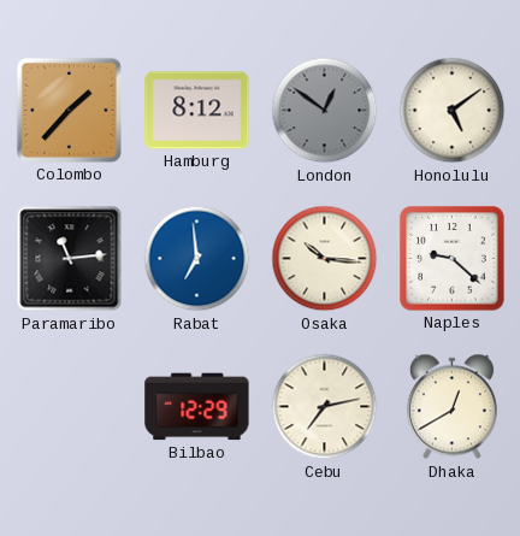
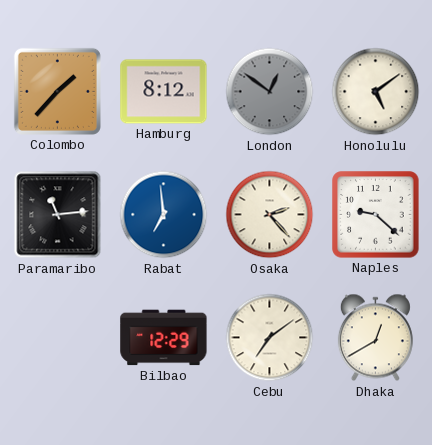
Osaka: 10:16 -> 2:23
Cebu: 7:13 -> 7:09
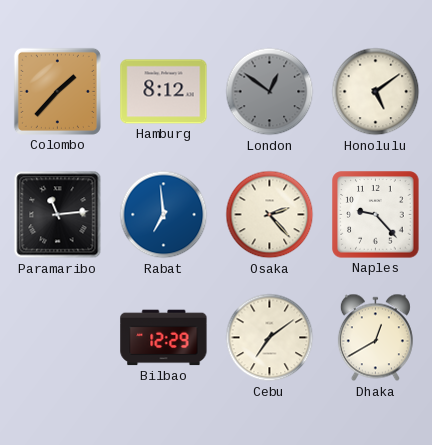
Naples: 9:22 -> 9:23
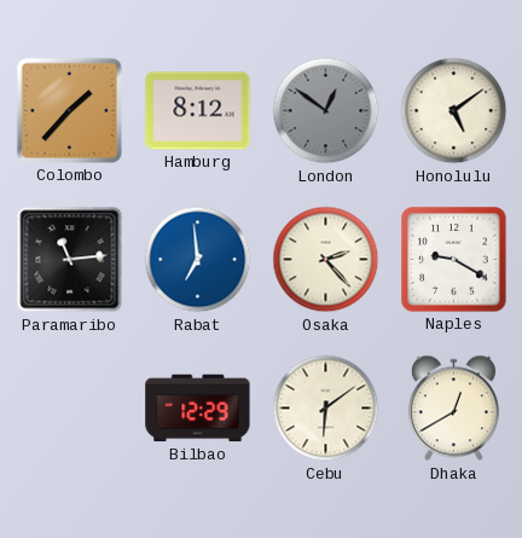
Naples: 9:23 -> 9:20
Cebu: 7:09 -> 6:09
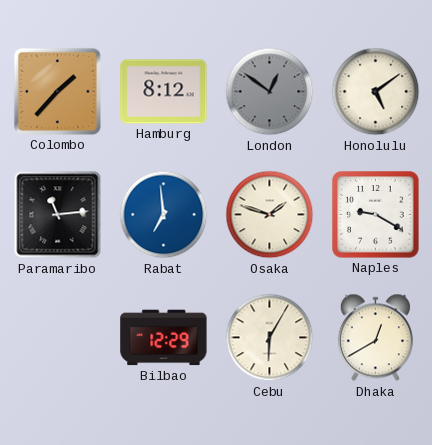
Osaka: 2:23 -> 1:48
Cebu: 6:09 -> 6:05
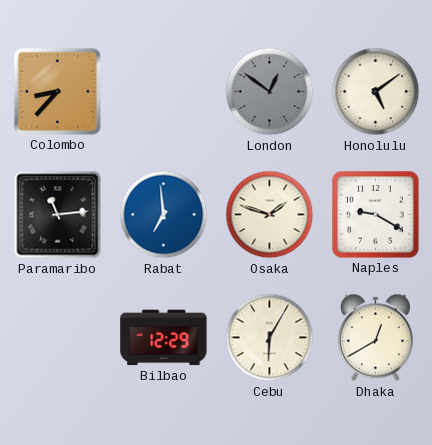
Colombo: 1:37 -> 8:37
Hamburg: 8:12 -> none
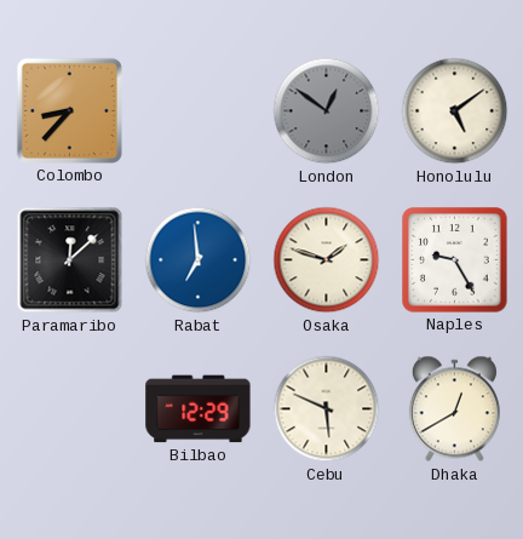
Paramaribo: 11:14 -> 12:08
Naples: 9:20 -> 9:25
Cebu: 6:05 -> 5:49
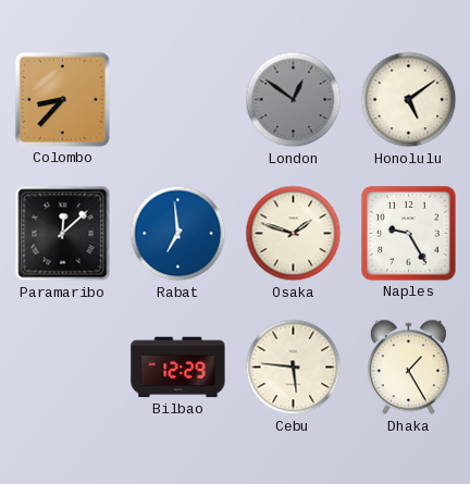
Cebu: 5:49 -> 5:46
Dhaka: 12:40 -> 1:25
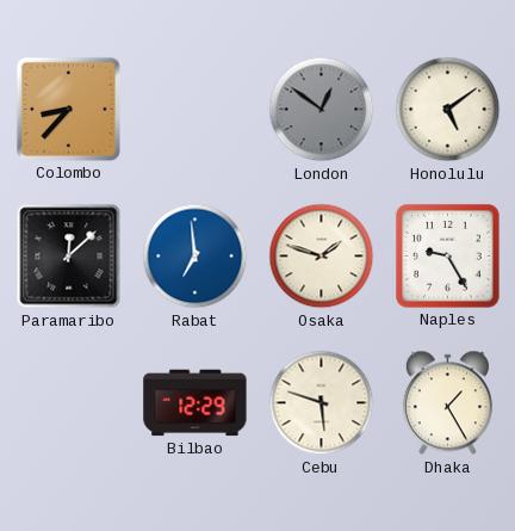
Cebu: 5:46 -> 5:48
